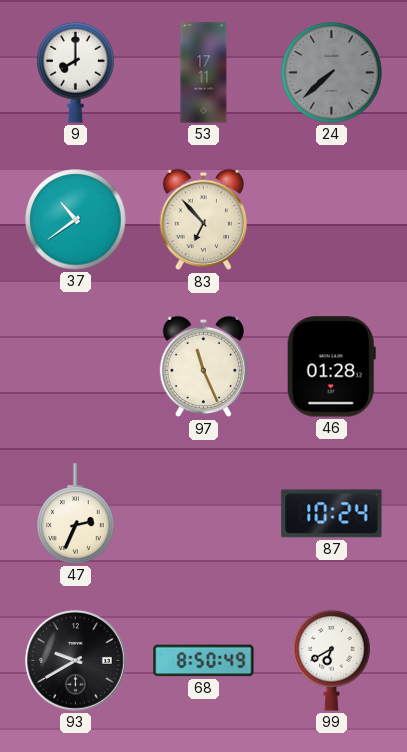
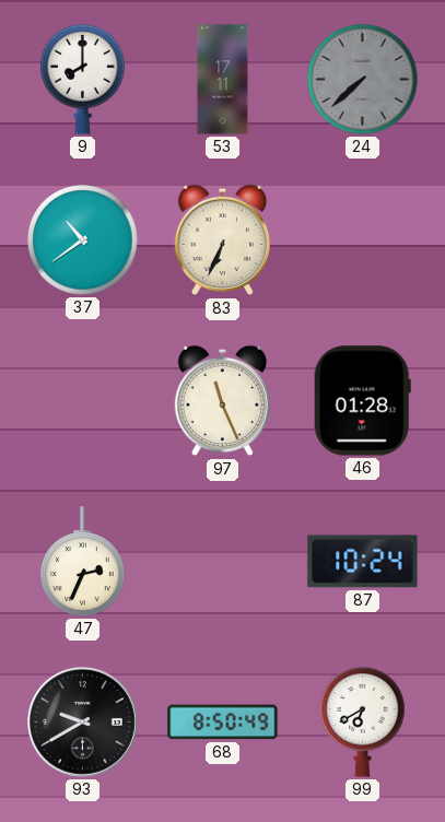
83: 6:53 -> 6:34
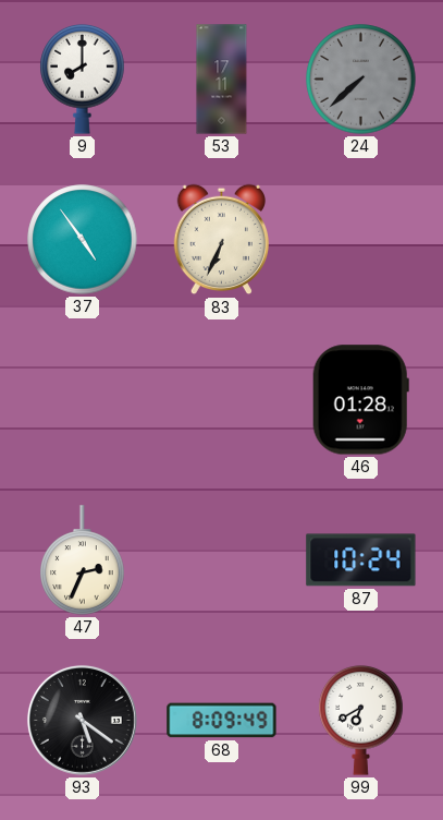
37: 10:39 -> 4:54
97: 11:26 -> none
93: 9:40 -> 5:21
68: 8:50 -> 8:09
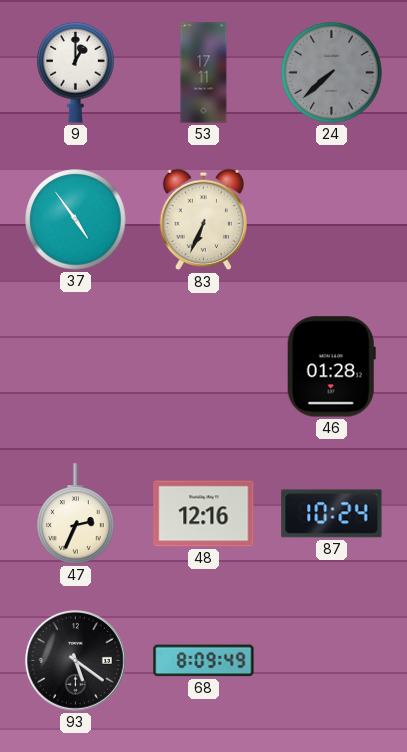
9: 8:00 -> 1:00
48: none -> 12:16
99: 6:40 -> none
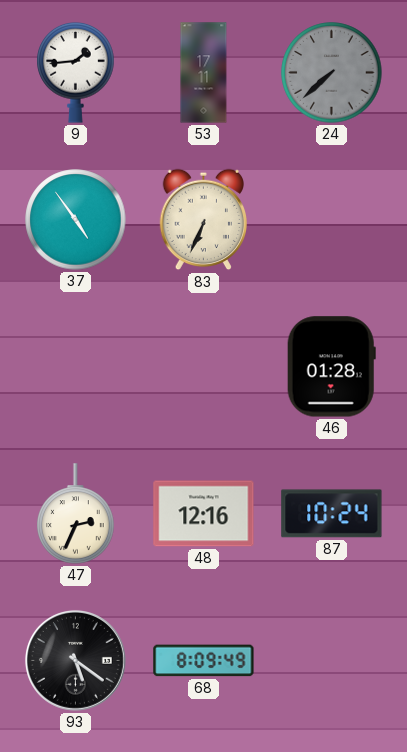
9: 1:00 -> 1:44
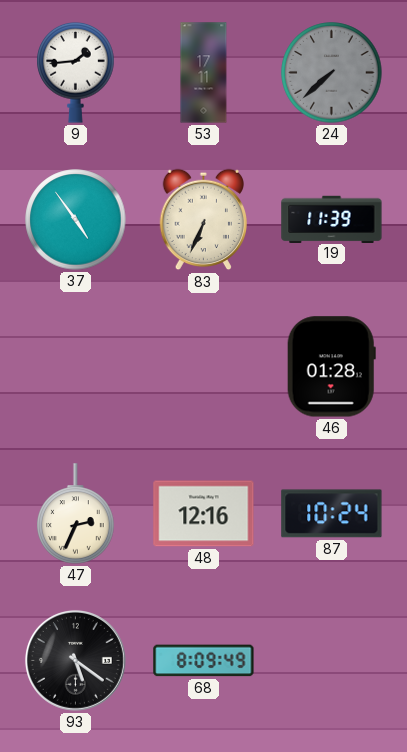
19: none -> 11:39
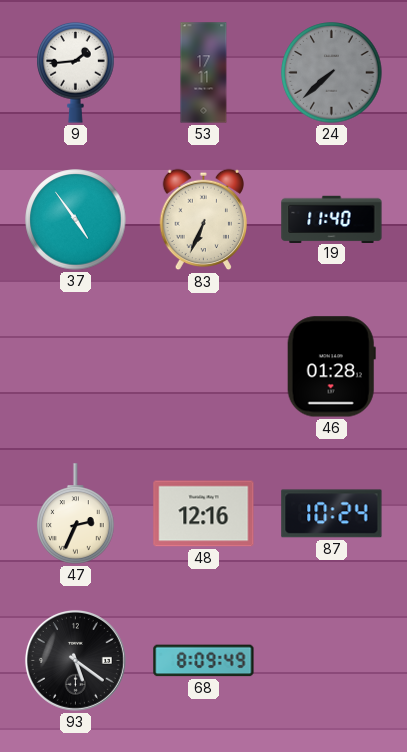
19: 11:39 -> 11:40
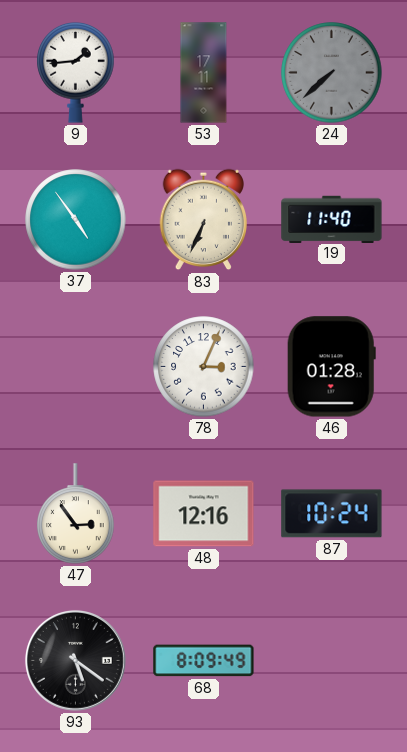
78: none -> 3:04
47: 2:34 -> 2:54
